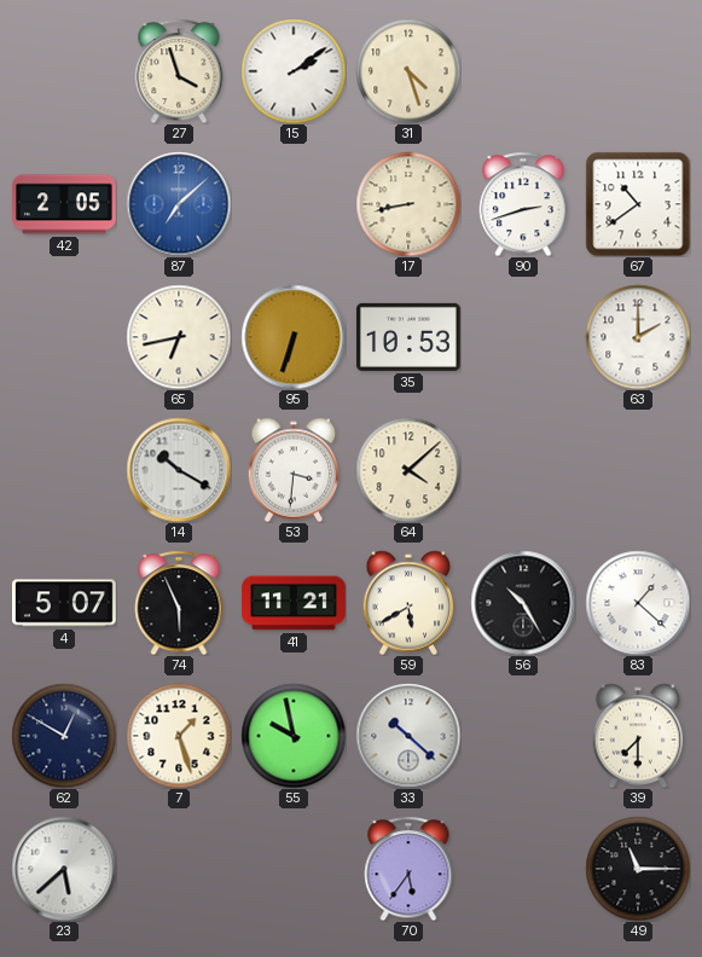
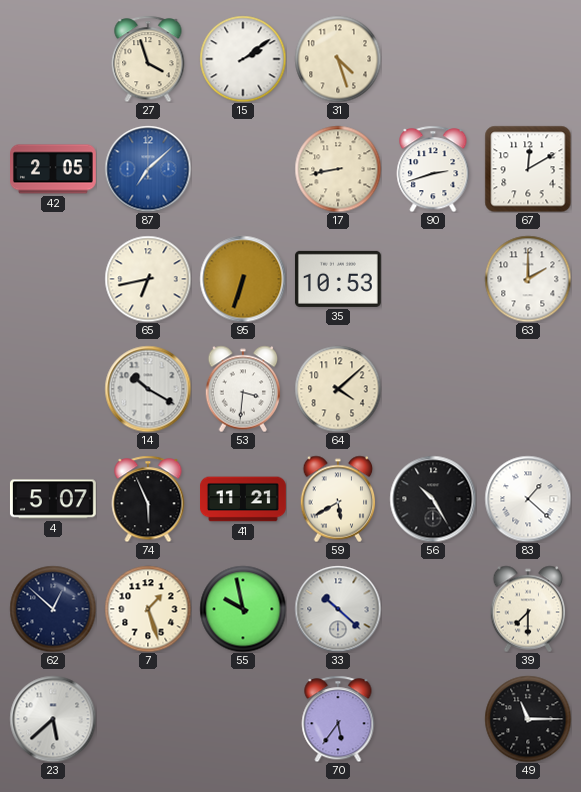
67: 10:39 -> 12:10
62: 12:50 -> 12:52
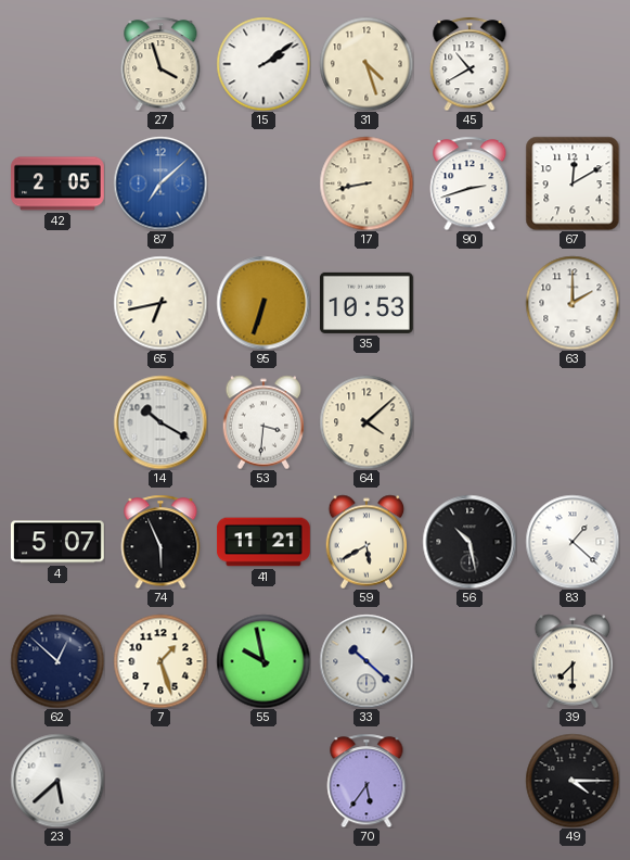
45: none -> 10:40
56: 10:25 -> 10:28
49: 11:15 -> 4:15
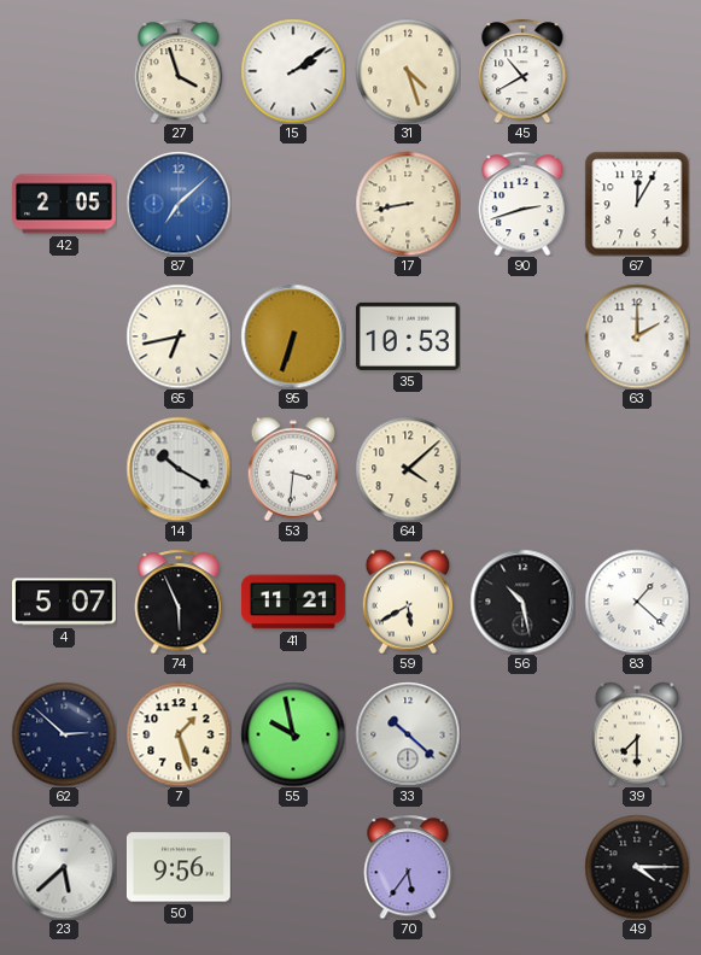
67: 12:10 -> 12:05
62: 12:52 -> 2:52
50: none -> 9:56
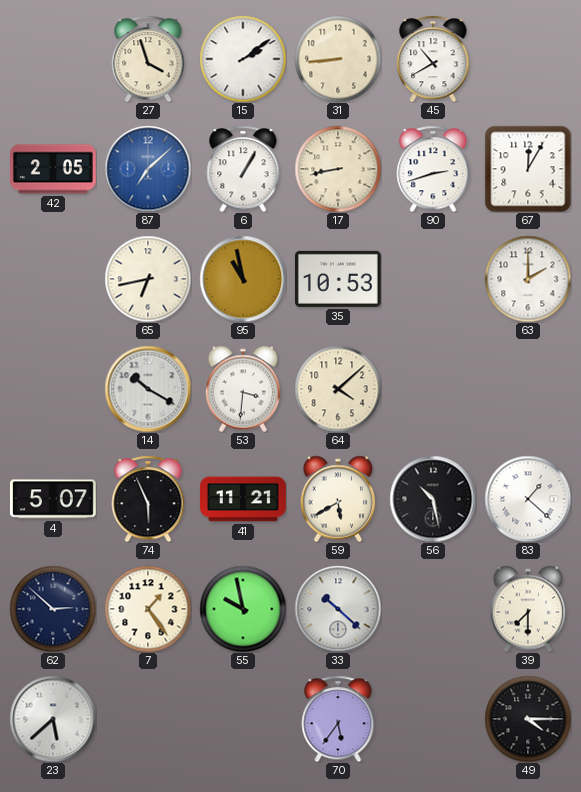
31: 4:27 -> 8:44
6: none -> 1:05
95: 6:33 -> 10:58
7: 1:27 -> 1:24
50: 9:56 -> none
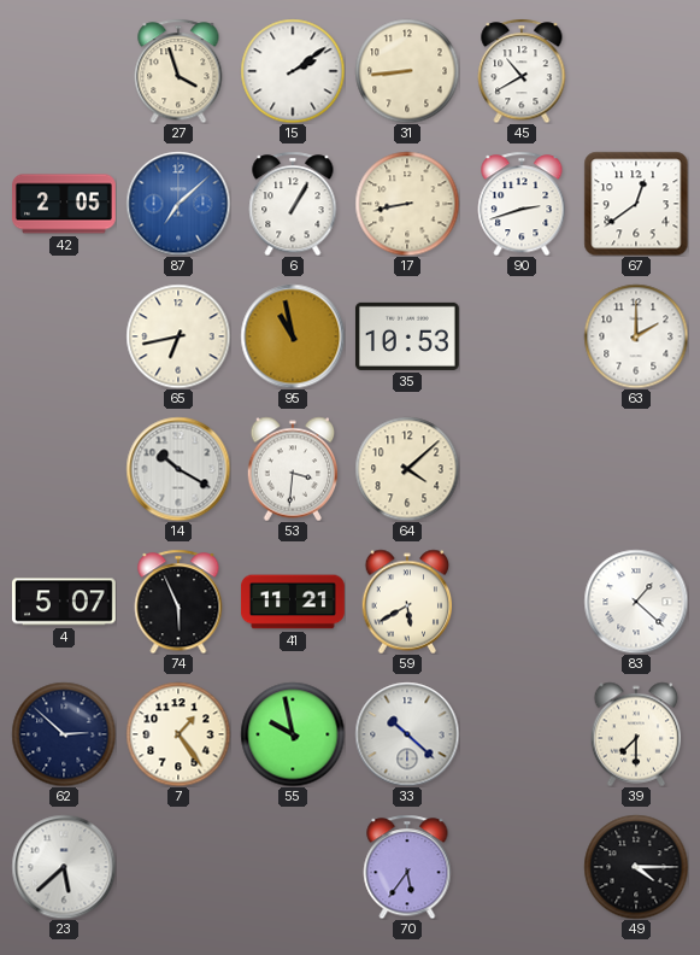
67: 12:05 -> 12:39
56: 10:28 -> none
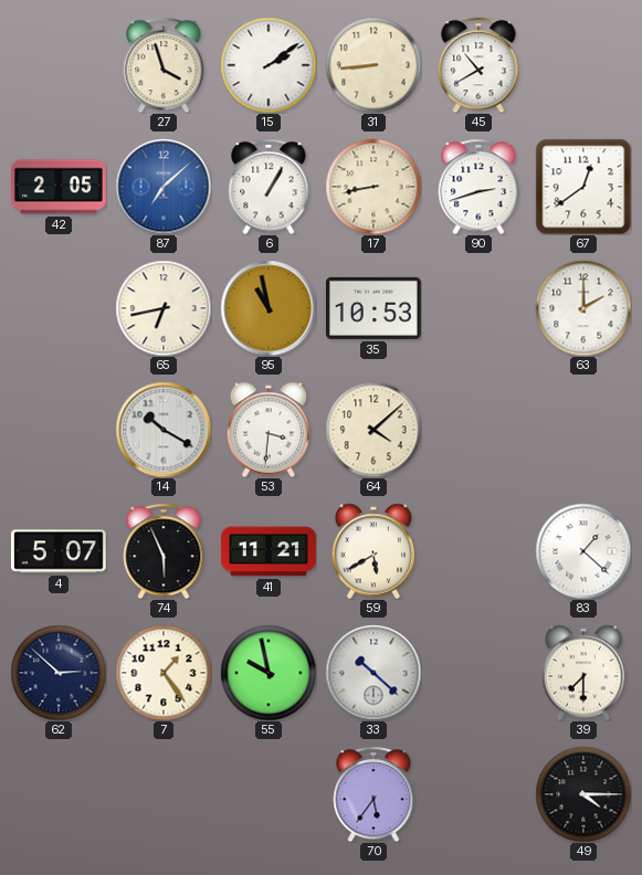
23: 5:38 -> none
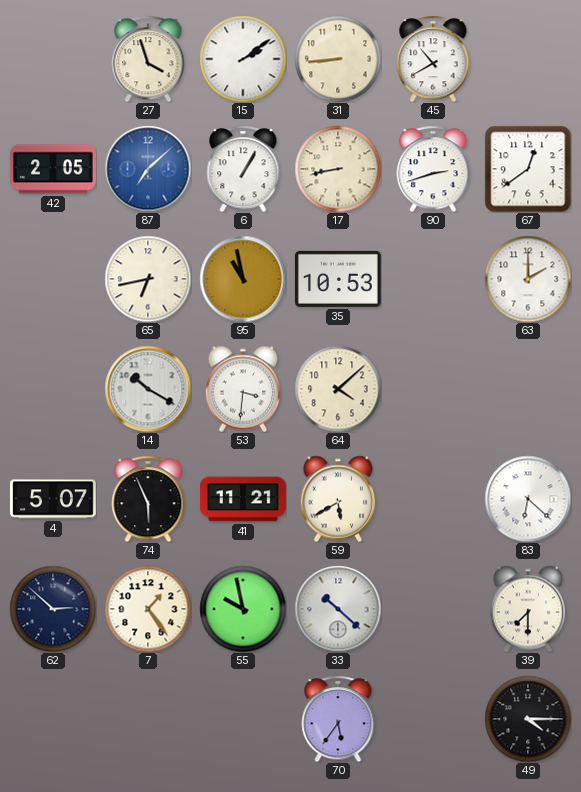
83: 1:22 -> 6:22
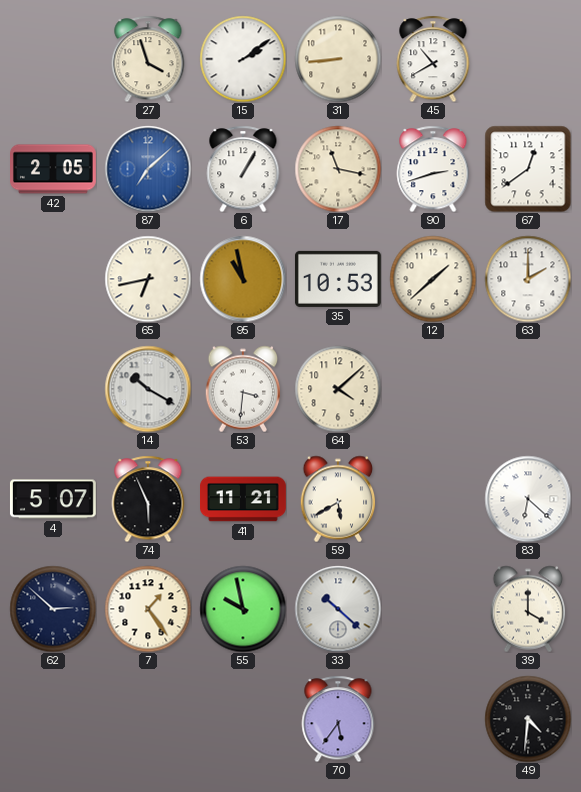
17: 8:43 -> 11:17
12: none -> 1:38
39: 7:30 -> 4:00
49: 4:15 -> 4:31
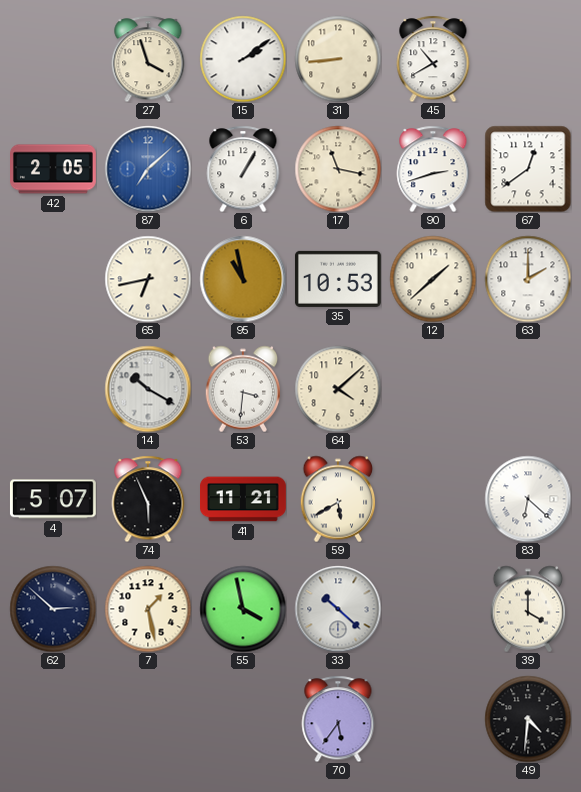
7: 1:24 -> 1:28
55: 9:58 -> 3:58
